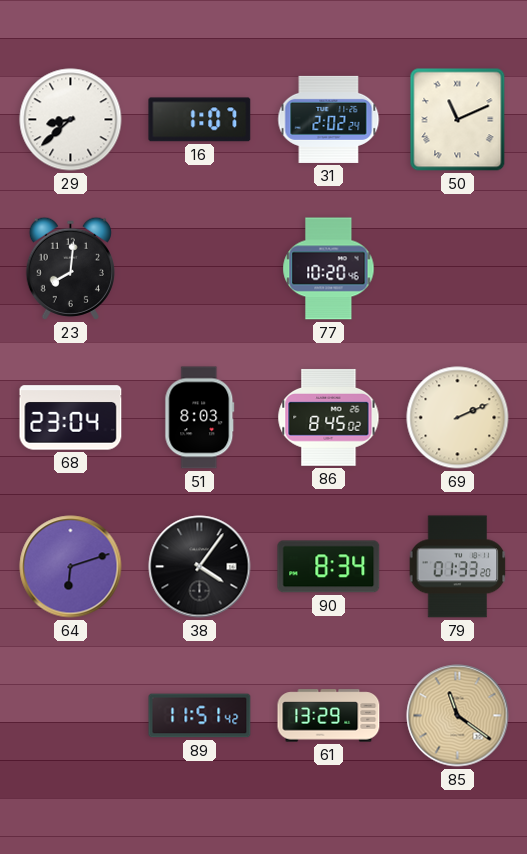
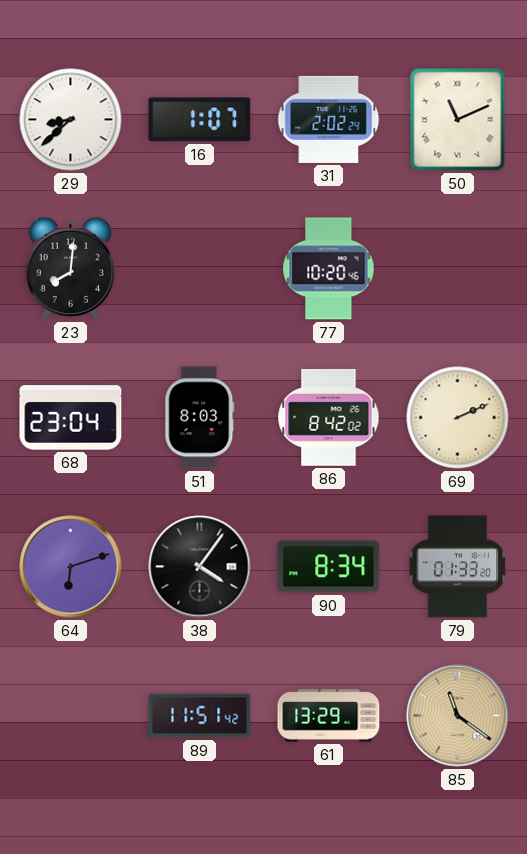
86: 8:45 -> 8:42
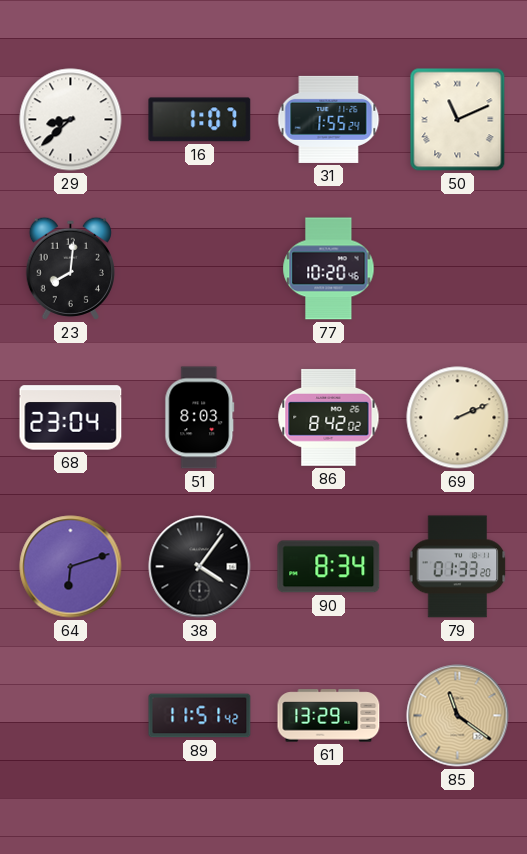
31: 2:02 -> 1:55
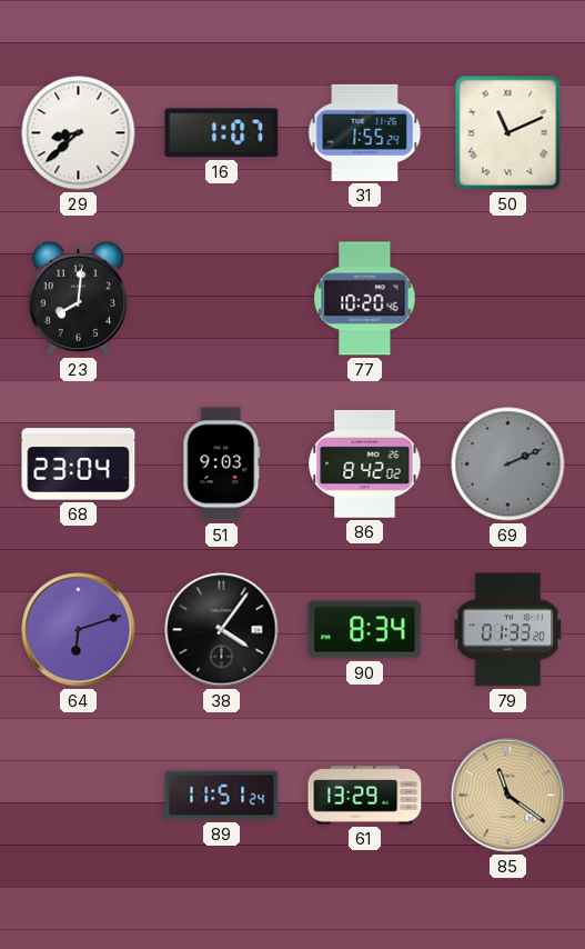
51: 8:03 -> 9:03
69 dial: cream -> grey
89: 11:51:42 -> 11:51:24
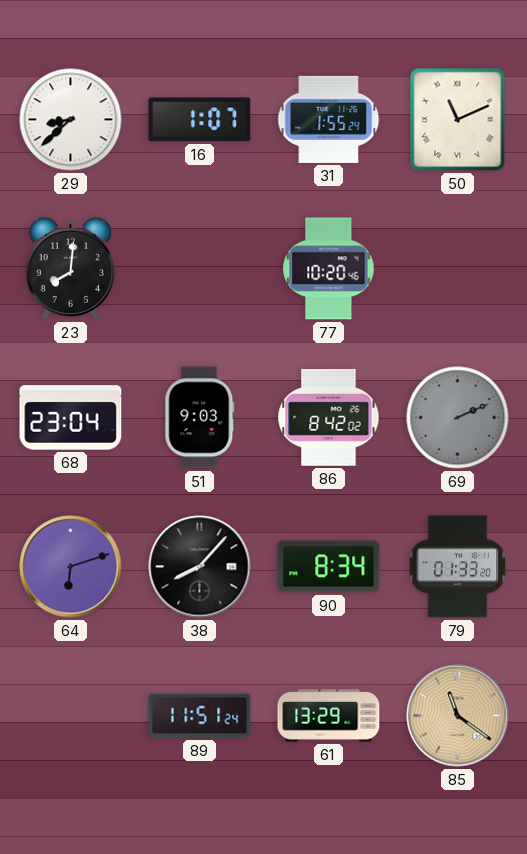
38: 4:06 -> 8:07
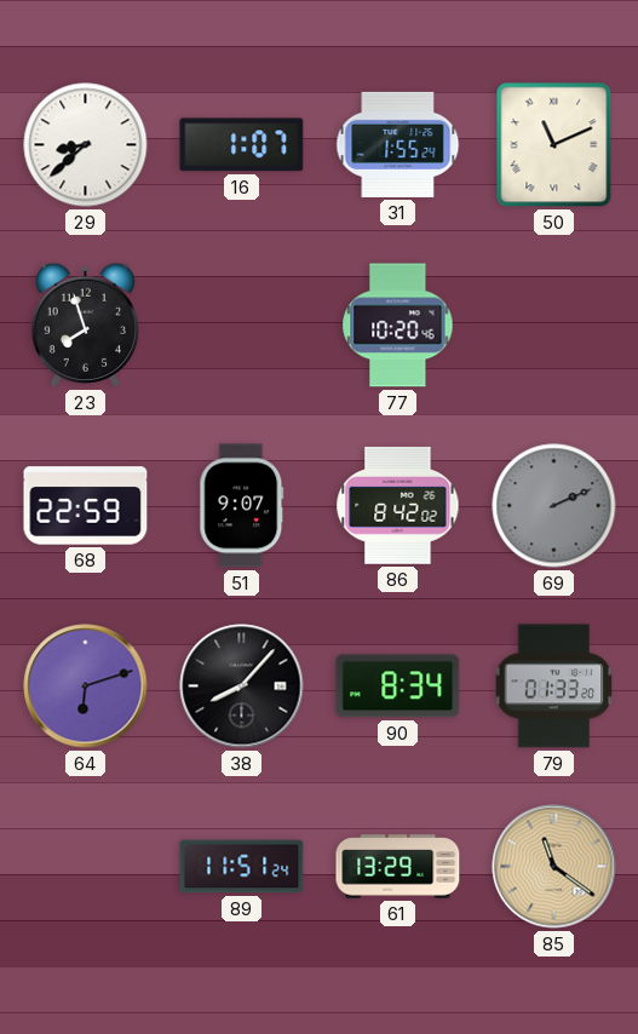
23: 8:01 -> 7:57
68: 23:04 -> 22:59
51: 9:03 -> 9:07
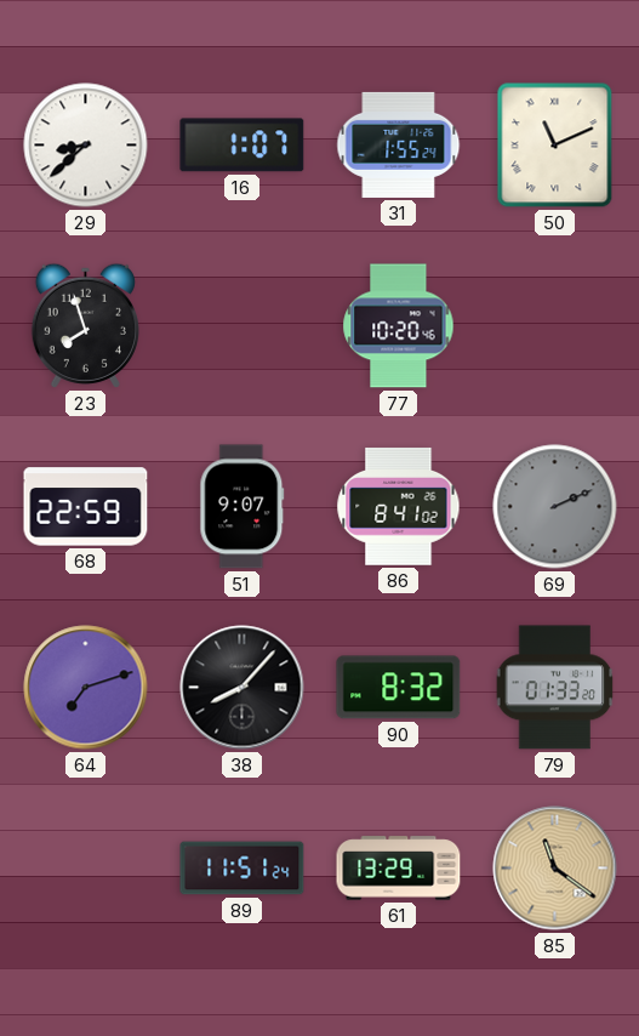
86: 8:42 -> 8:41
64: 6:12 -> 7:12
90: 8:34 -> 8:32
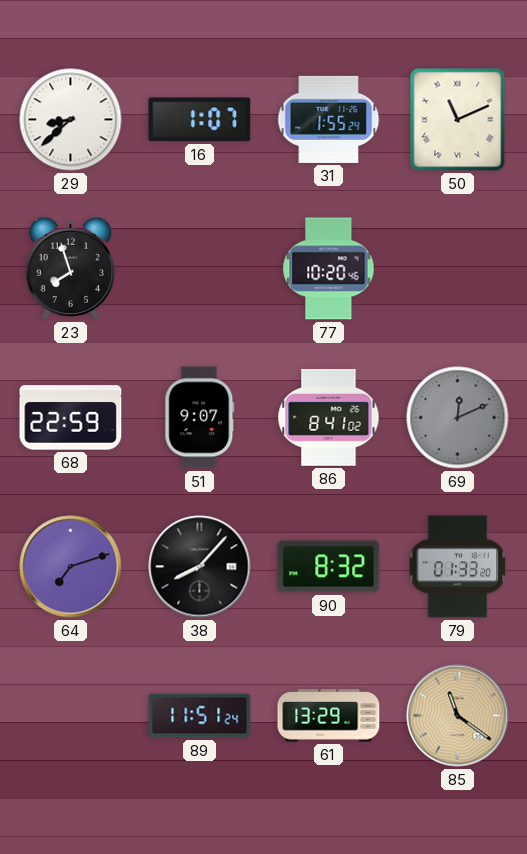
69: 2:11 -> 12:11
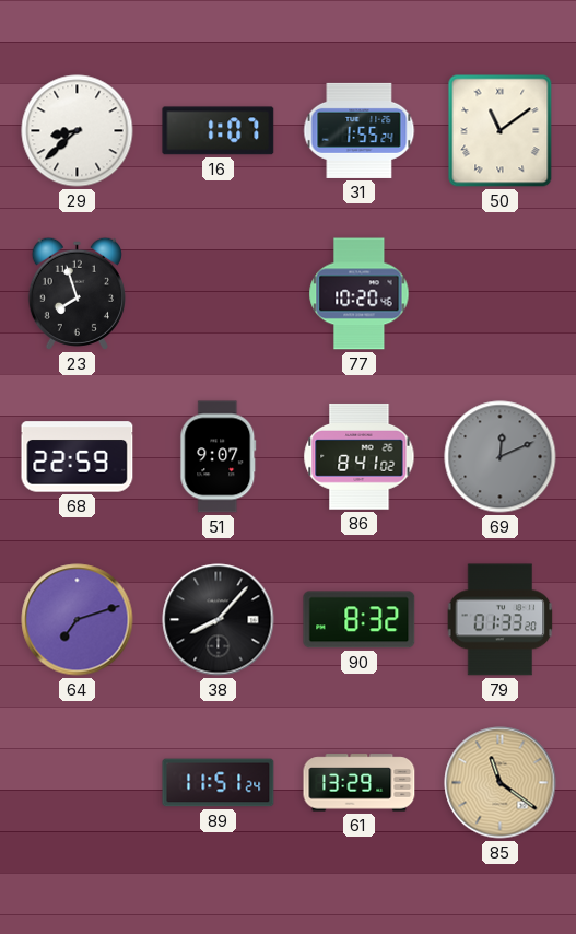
50: 11:11 -> 11:09
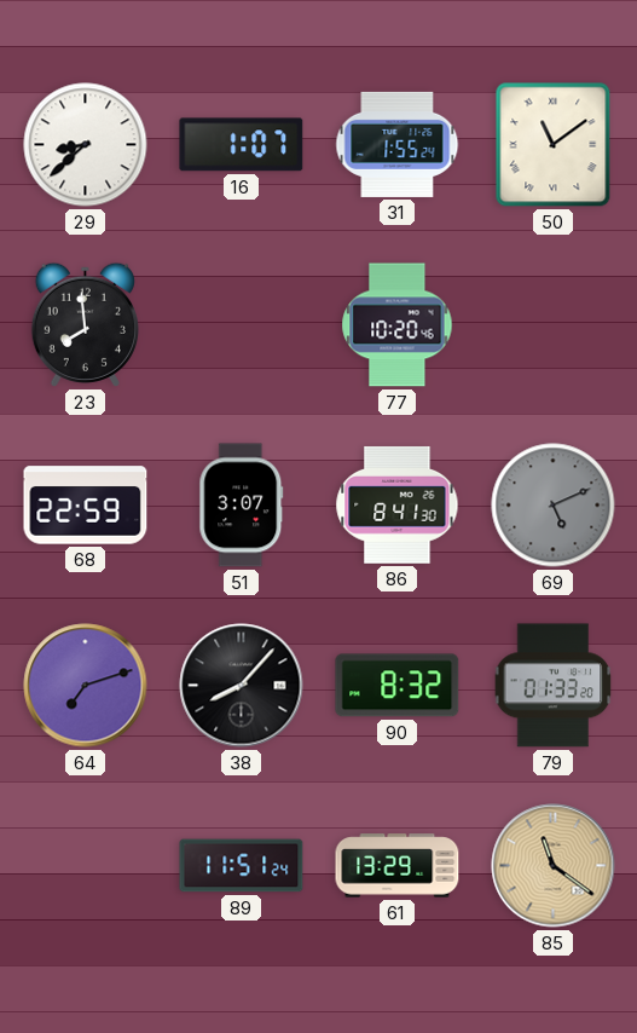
23: 7:57 -> 7:59
51: 9:07 -> 3:07
86: 8:41:02 -> 8:41:30
69: 12:11 -> 5:11
